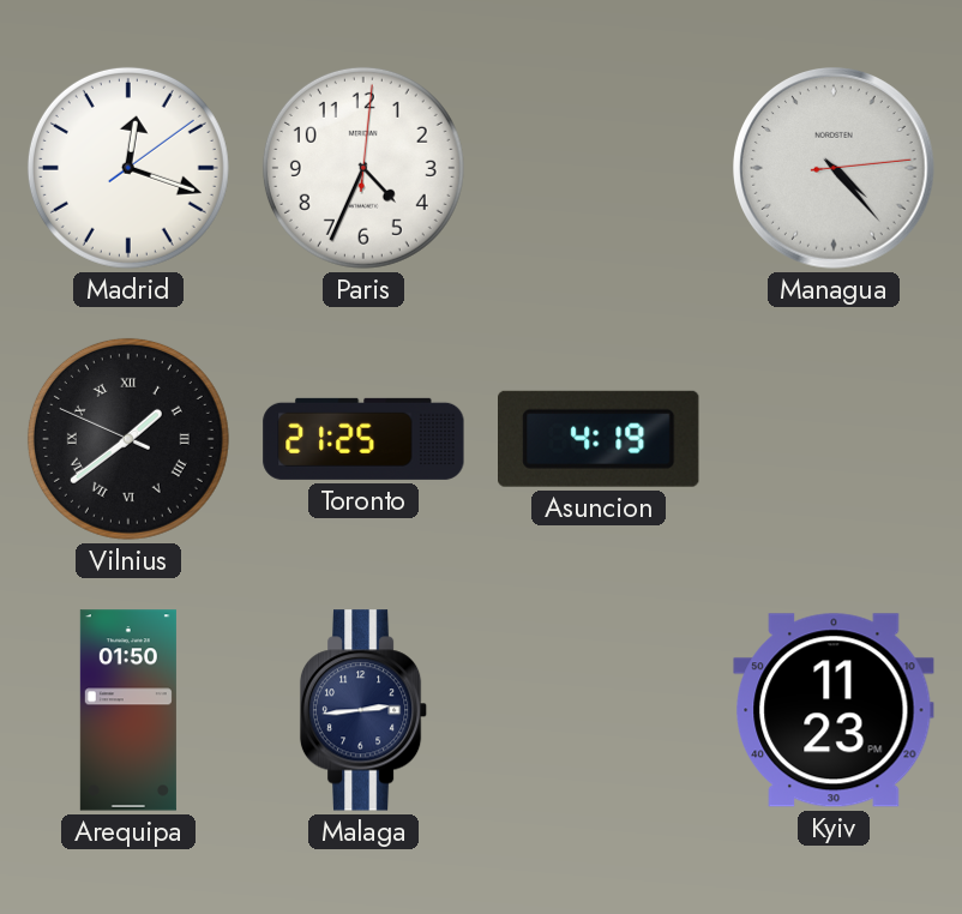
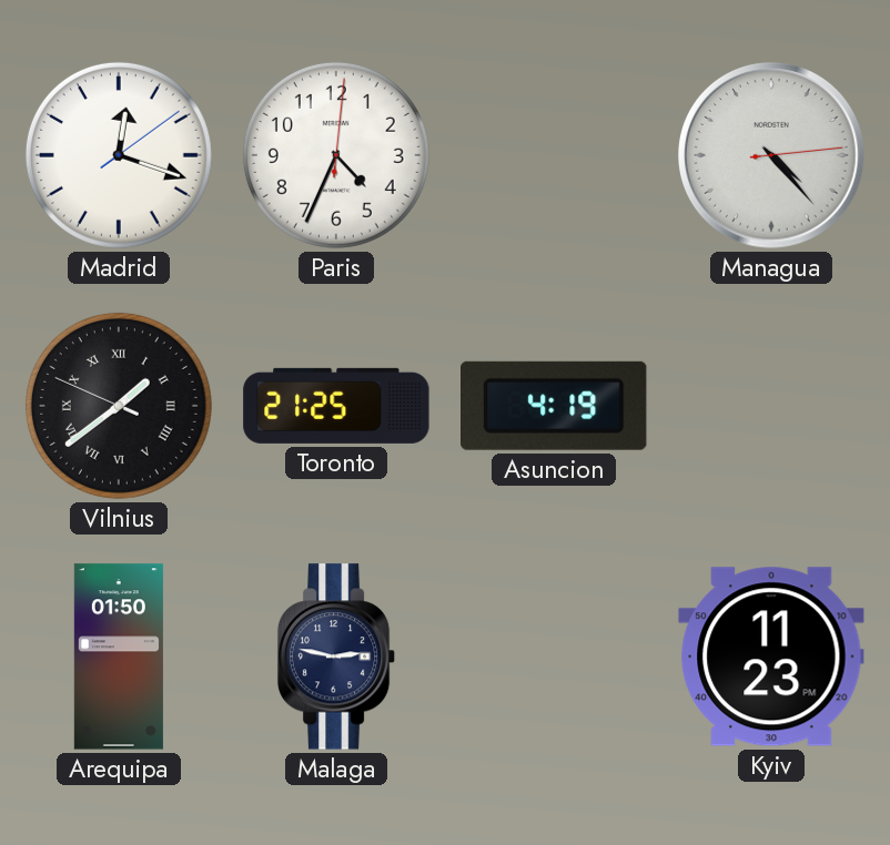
Malaga: 2:44 -> 2:47
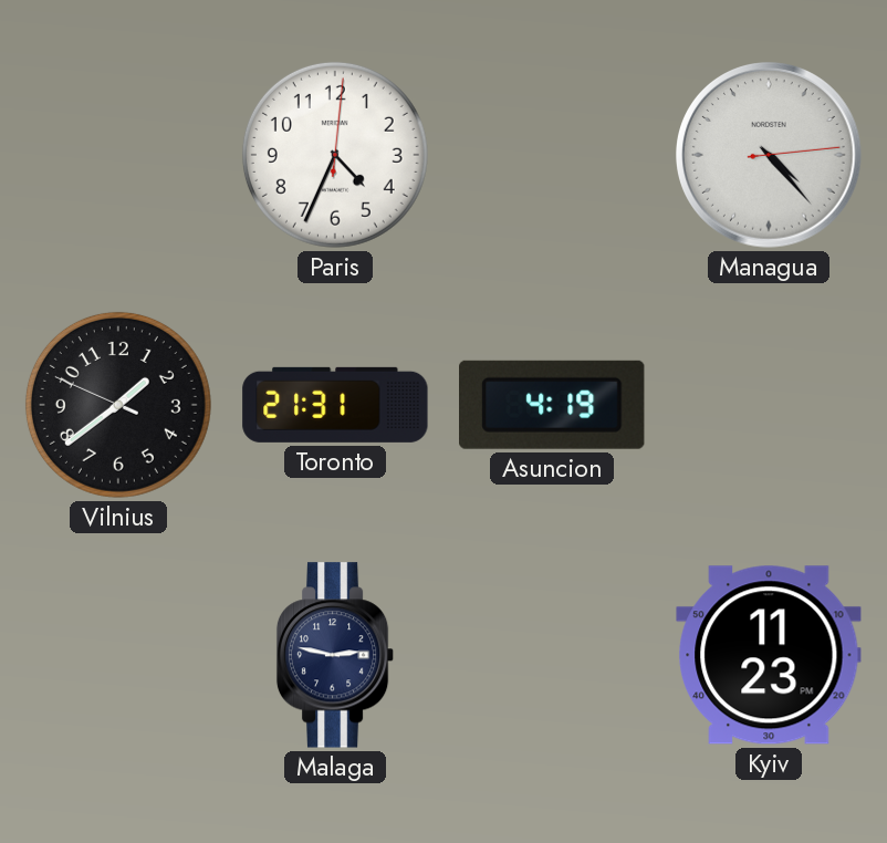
Madrid: 12:18 -> none
Vilnius numerals: Roman -> Arabic
Toronto: 21:25 -> 21:31
Arequipa: 01:50 -> none
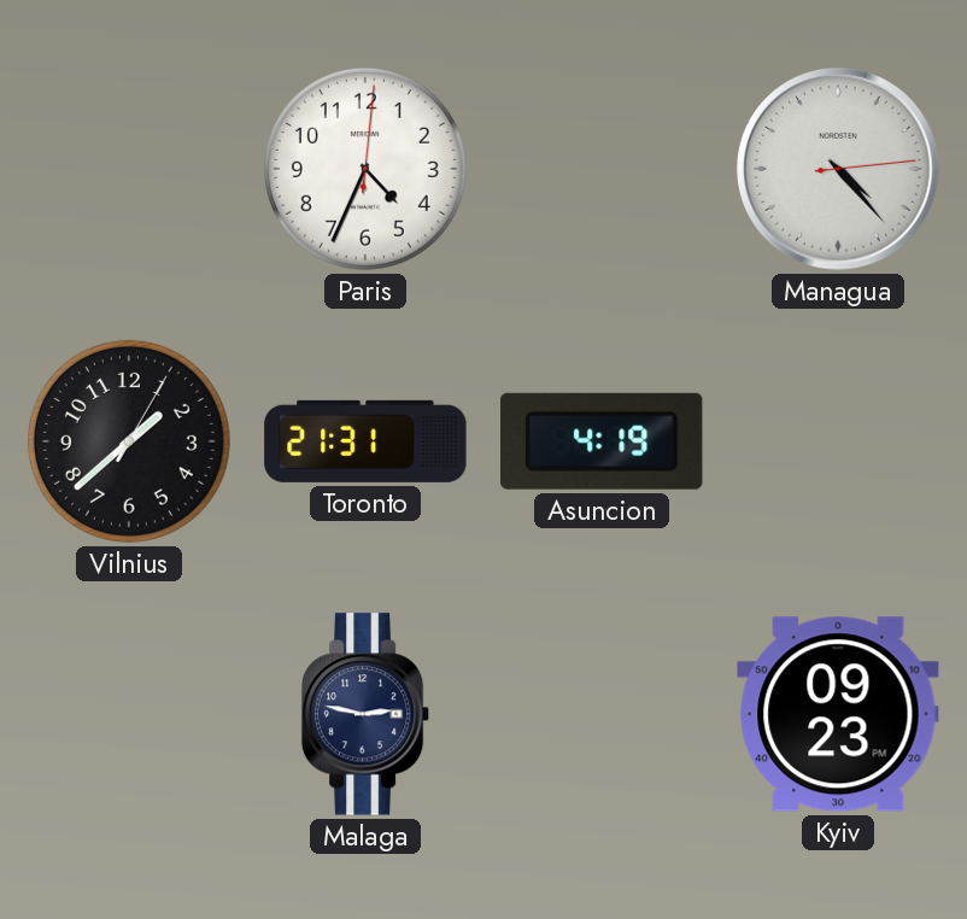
Vilnius: 1:38:49 -> 1:38:05
Kyiv: 11:23 -> 09:23
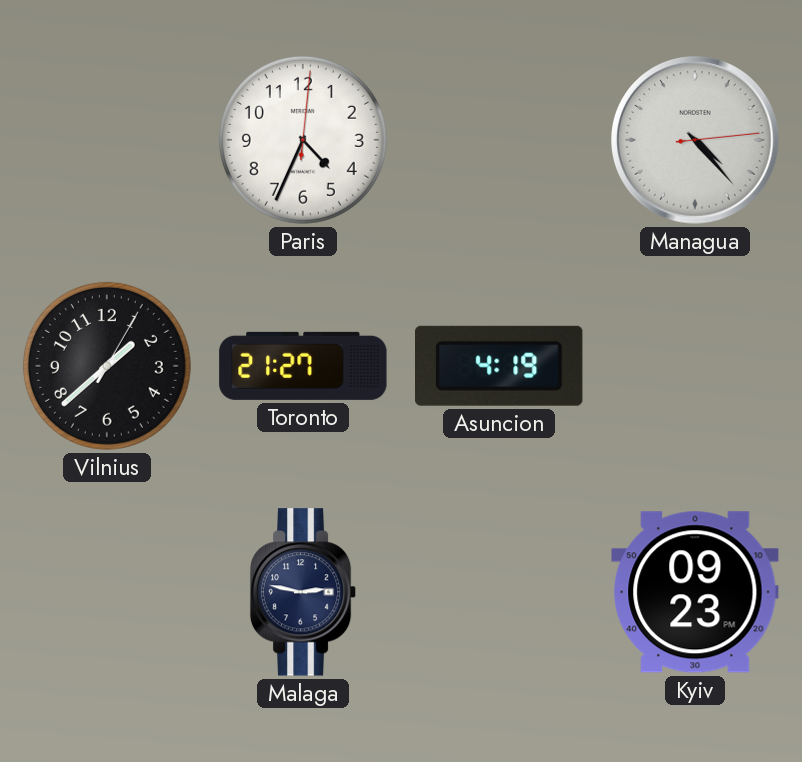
Toronto: 21:31 -> 21:27
